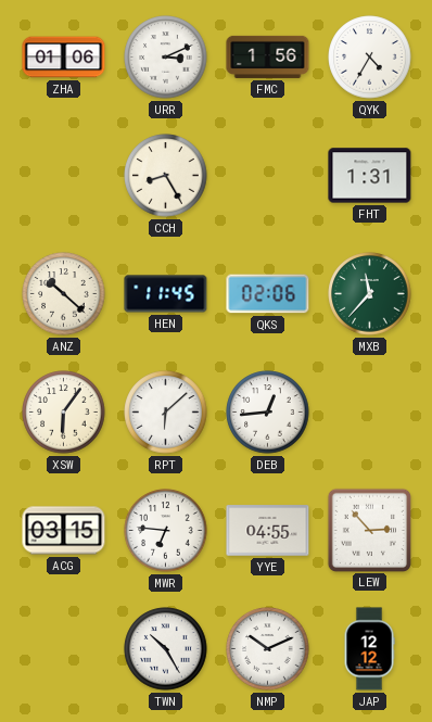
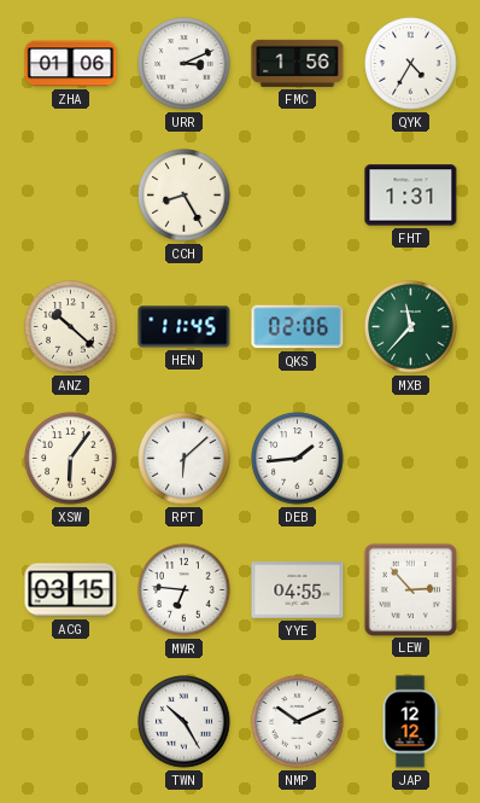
DEB: 12:44 -> 1:44
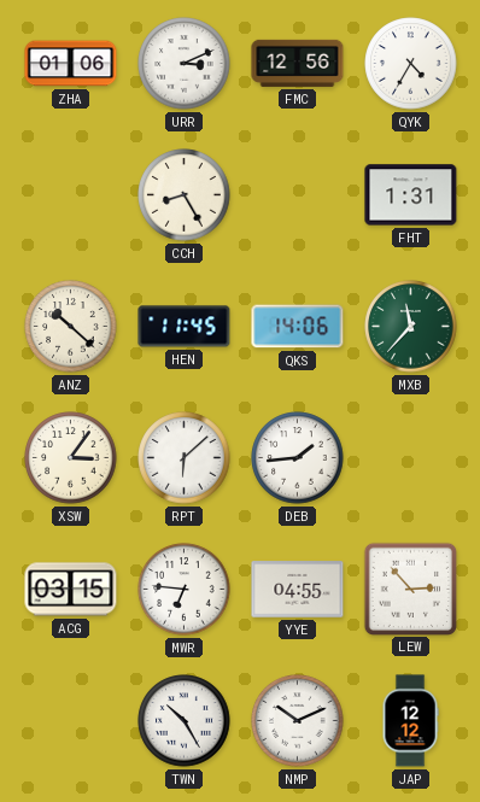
FMC: 1:56 -> 12:56
QKS: 02:06 -> 14:06
XSW: 6:06 -> 3:06
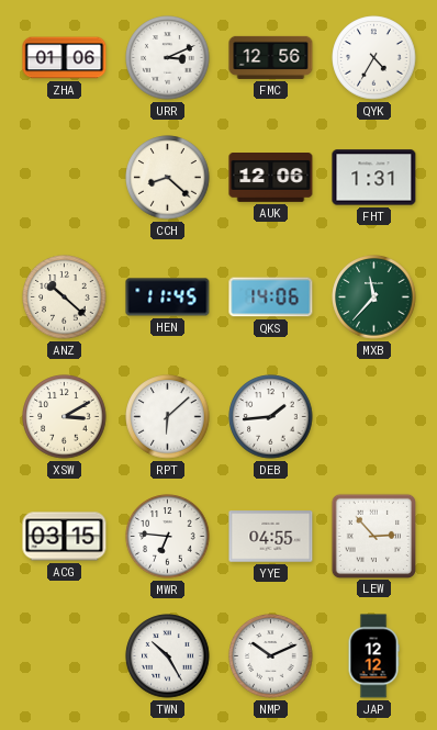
CCH: 8:25 -> 8:22
AUK: none -> 12:06
XSW: 3:06 -> 3:10
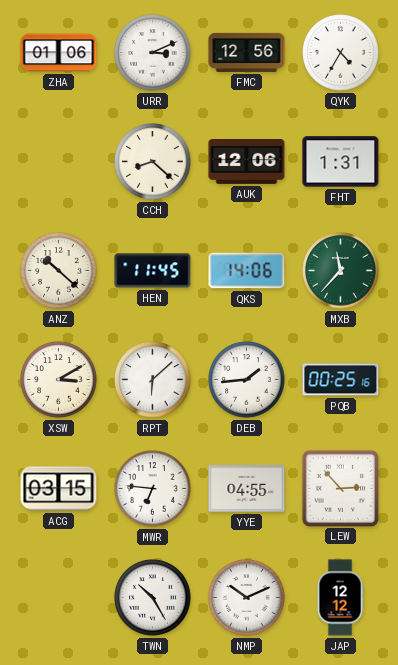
PQB: none -> 00:25
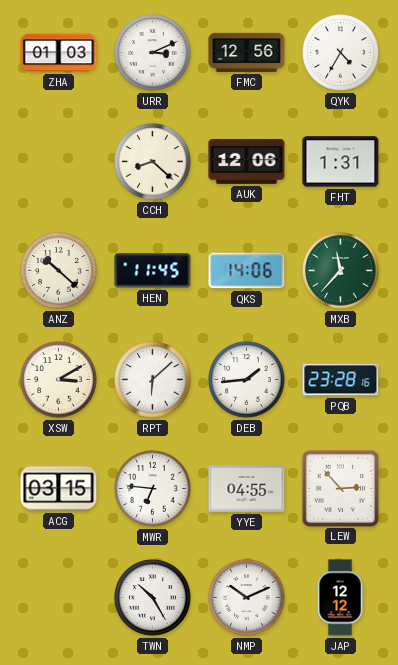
ZHA: 01:06 -> 01:03
PQB: 00:25 -> 23:28
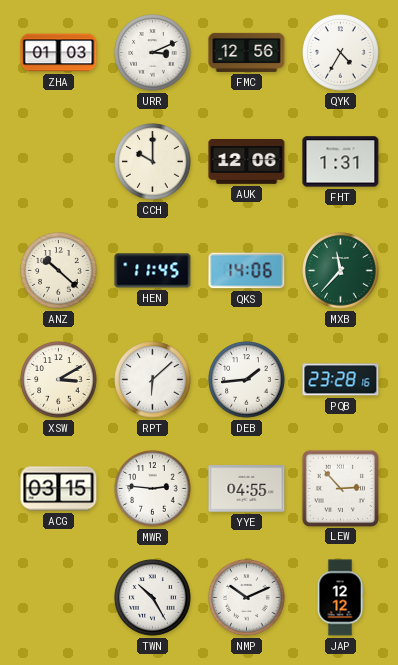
CCH: 8:22 -> 10:00
MWR: 6:46 -> 2:46
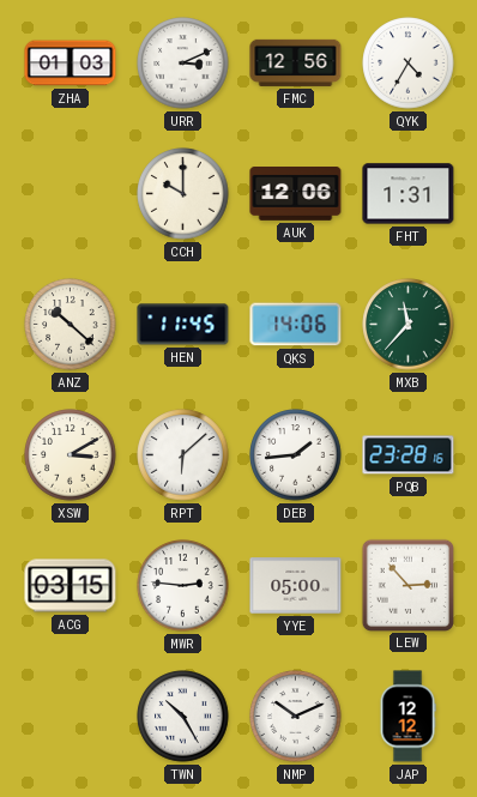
YYE: 04:55 -> 05:00
